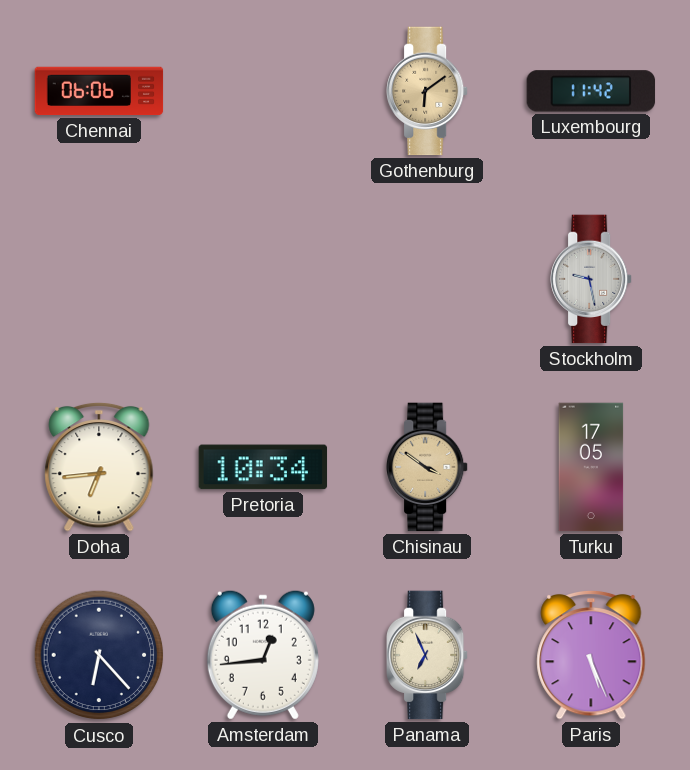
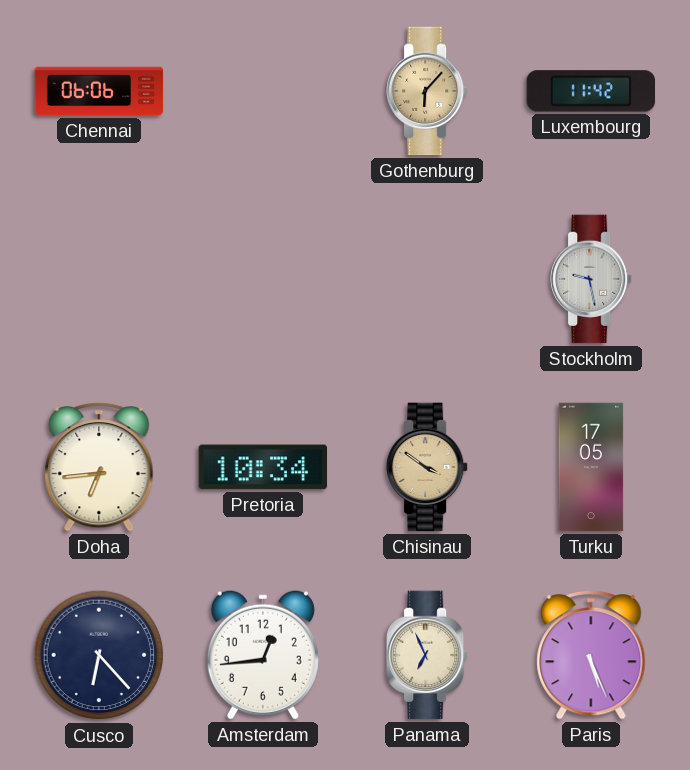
Gothenburg: 6:09 -> 6:07
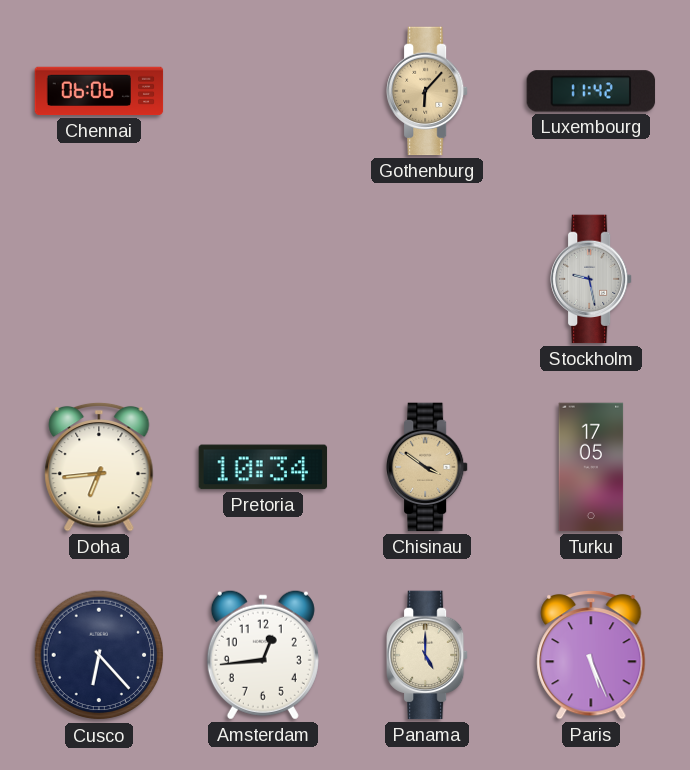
Panama: 6:56 -> 5:00
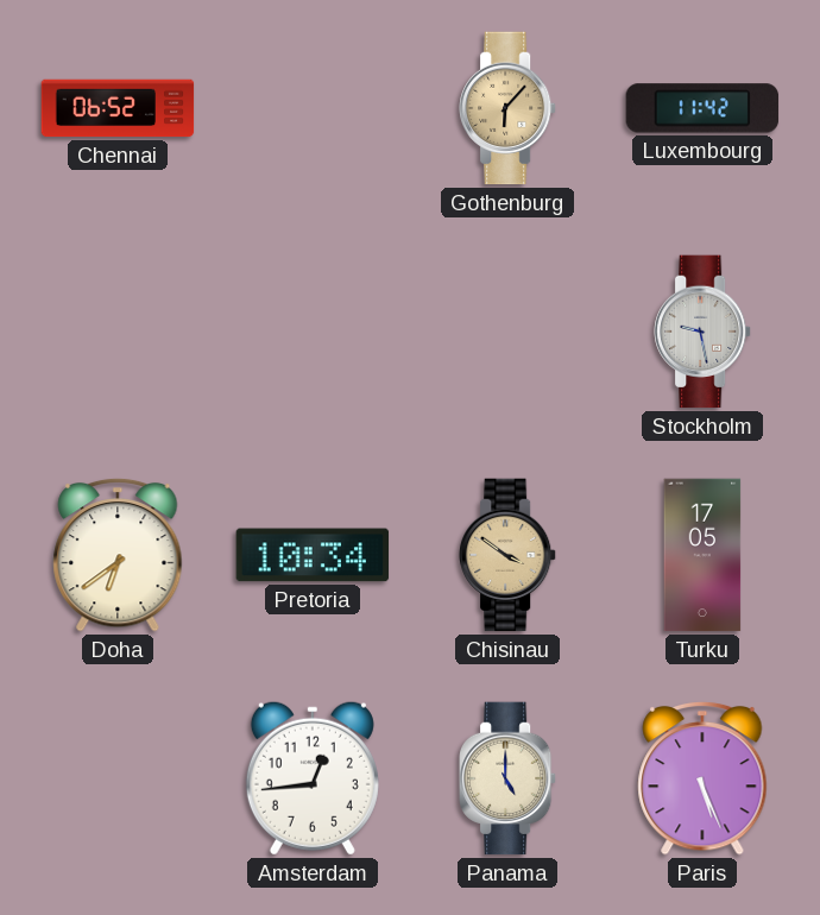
Chennai: 06:06 -> 06:52
Doha: 6:44 -> 6:39
Cusco: 6:23 -> none
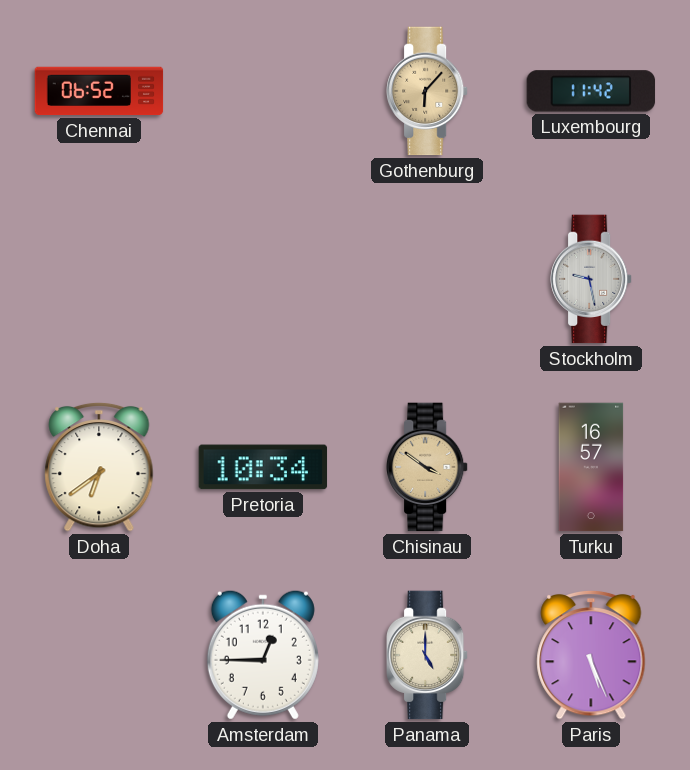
Turku: 17:05 -> 16:57
Amsterdam: 12:44 -> 12:45
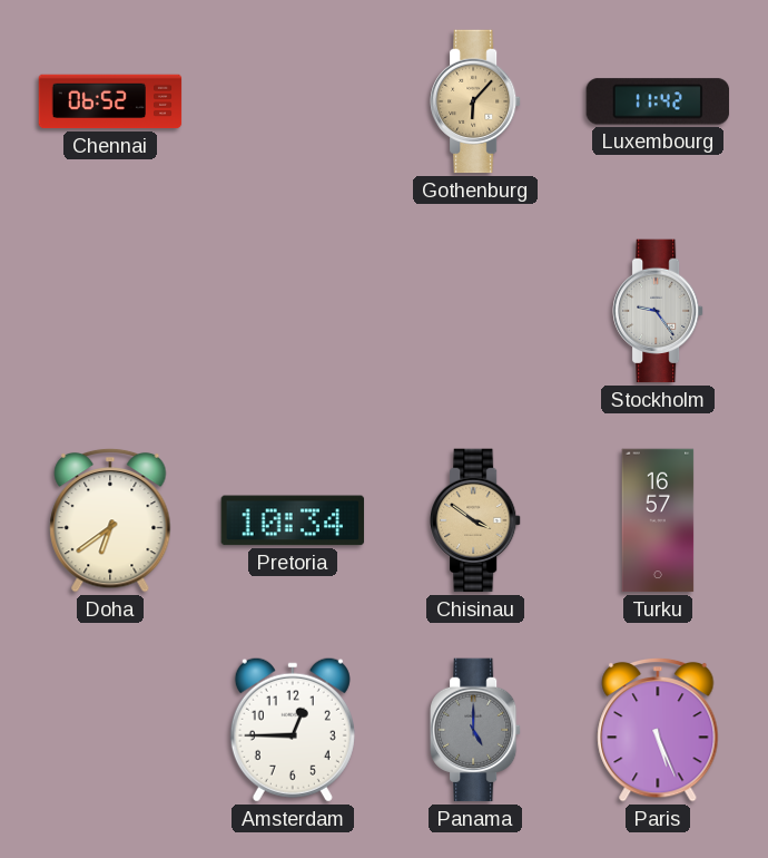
Stockholm: 9:28 -> 9:24
Panama dial: cream -> grey
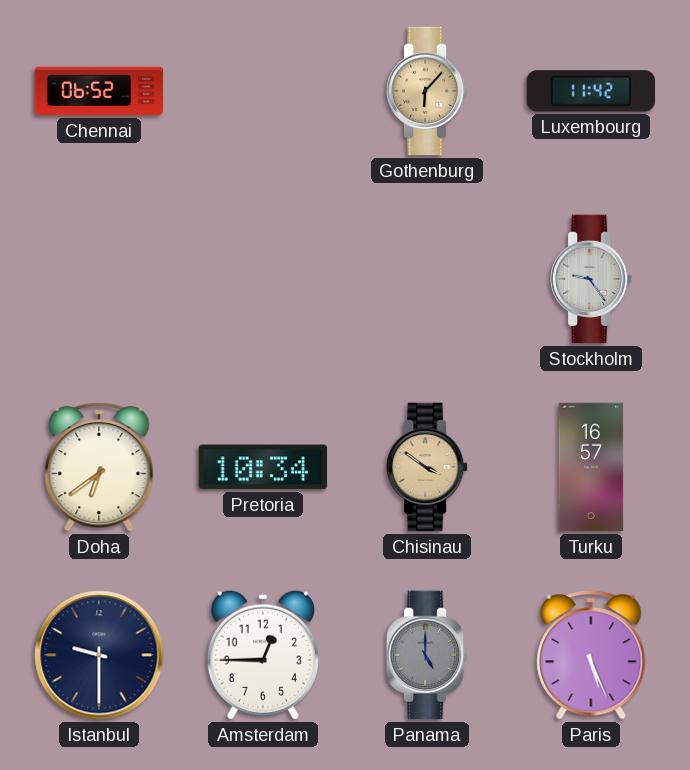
Istanbul: none -> 9:30
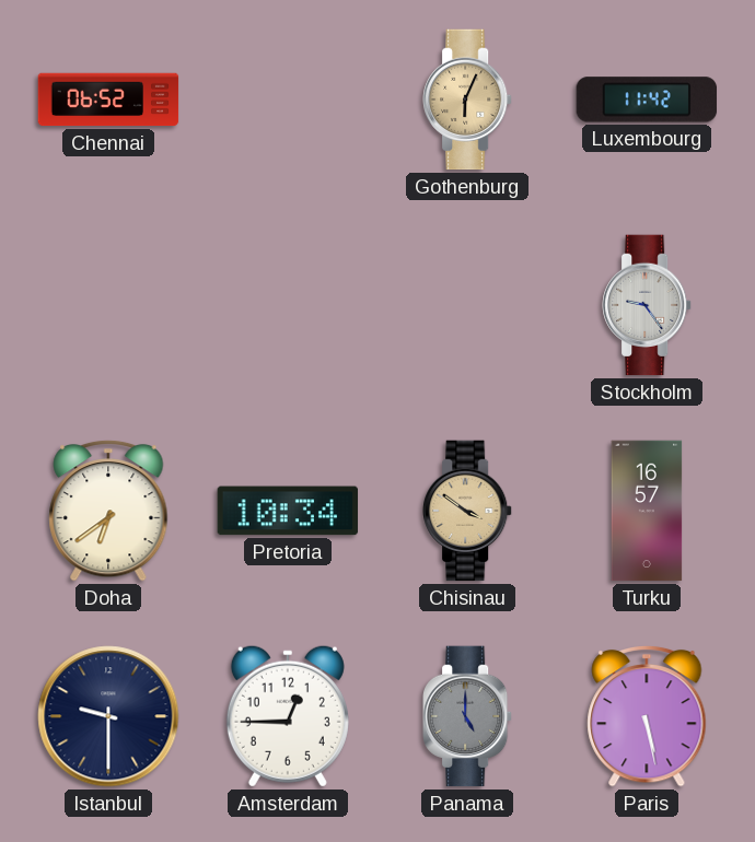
Gothenburg: 6:07 -> 6:04
Paris: 5:26 -> 5:28
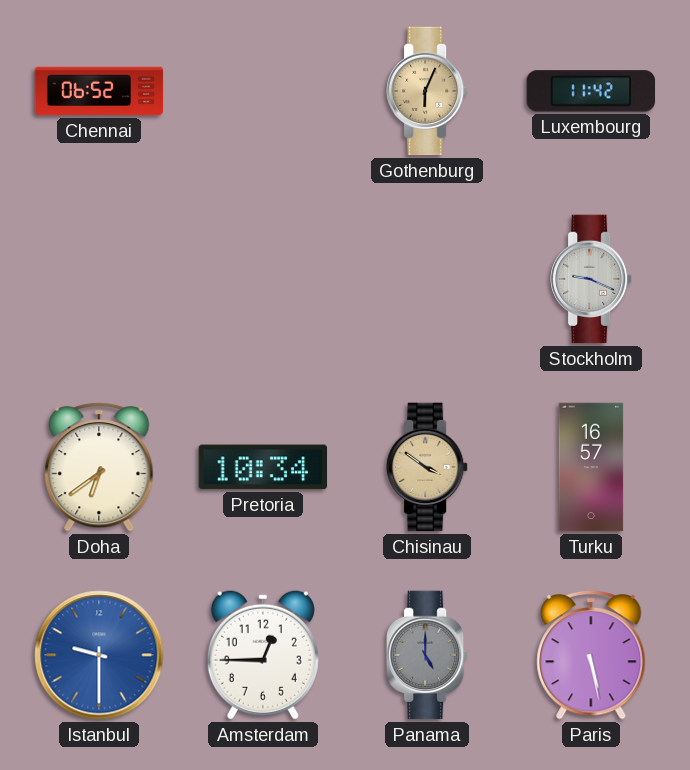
Stockholm: 9:24 -> 9:19
Istanbul dial: navy -> blue
